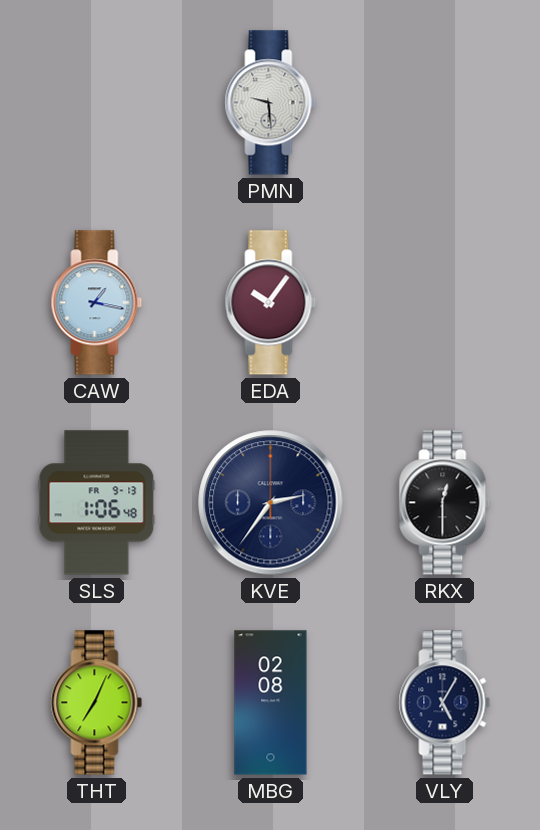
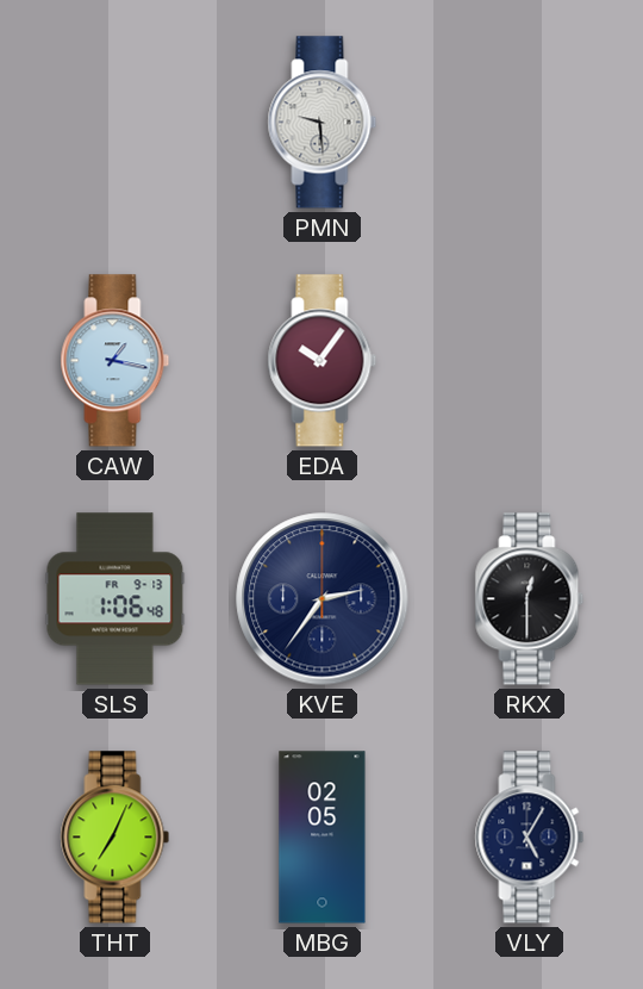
MBG: 02:08 -> 02:05
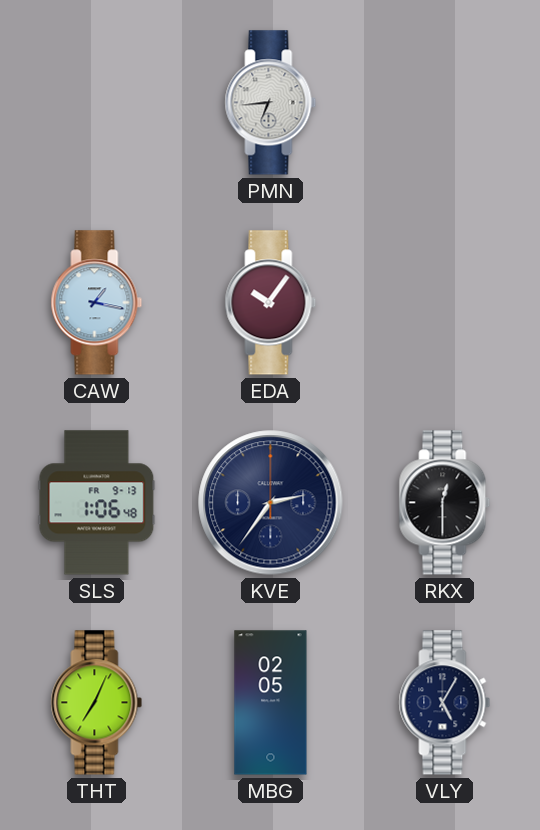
PMN: 9:29 -> 6:44
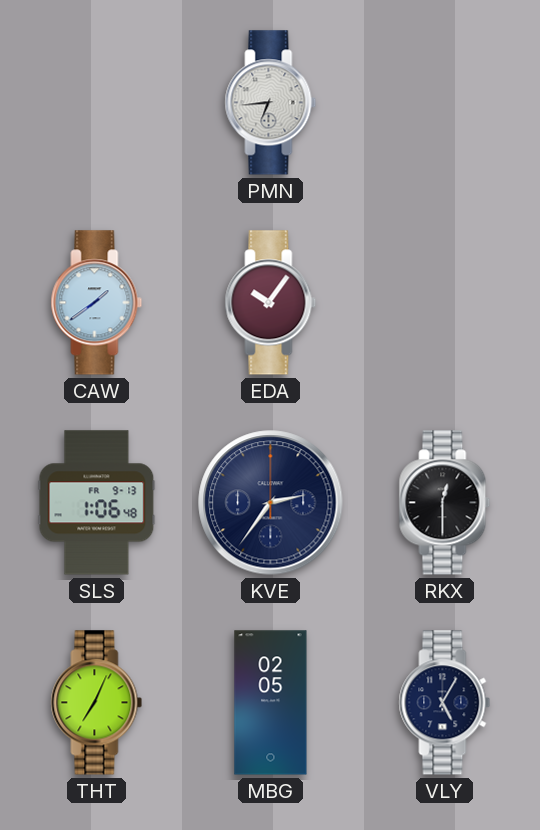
CAW: 1:17 -> 1:39
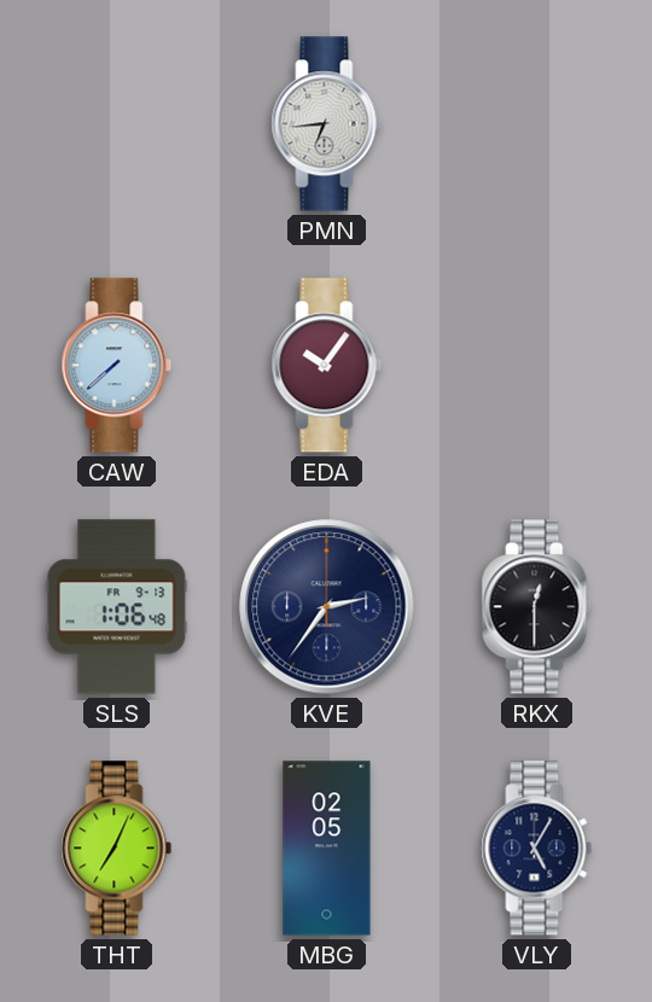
CAW: 1:39 -> 7:38
